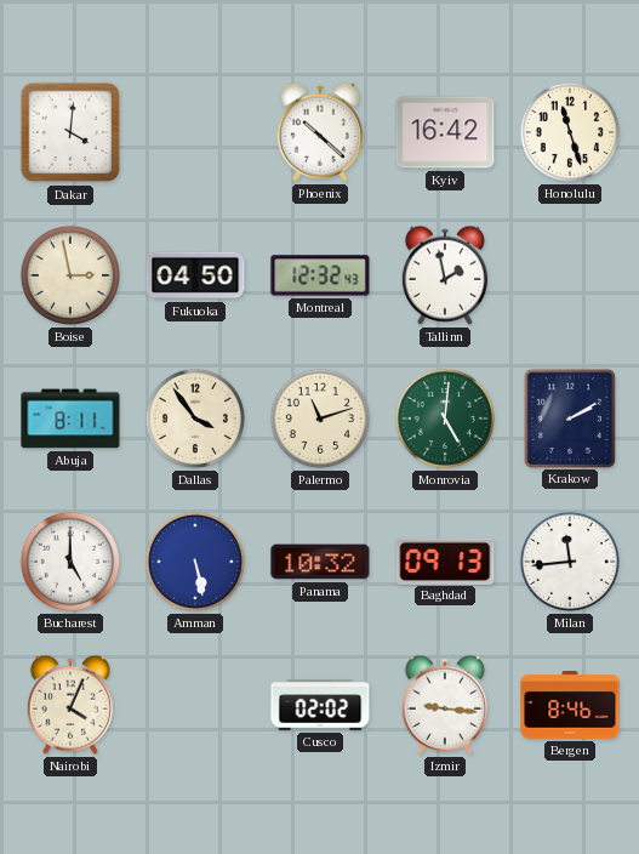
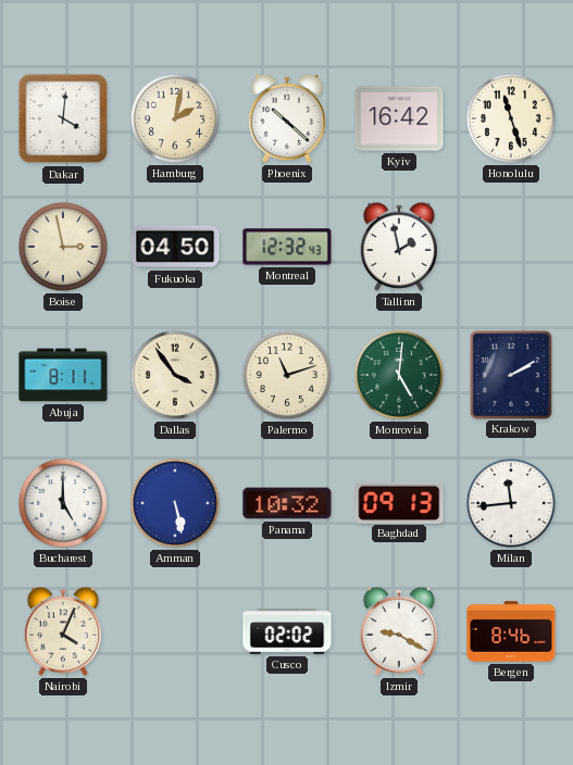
Hamburg: none -> 2:02
Izmir: 9:16 -> 9:20
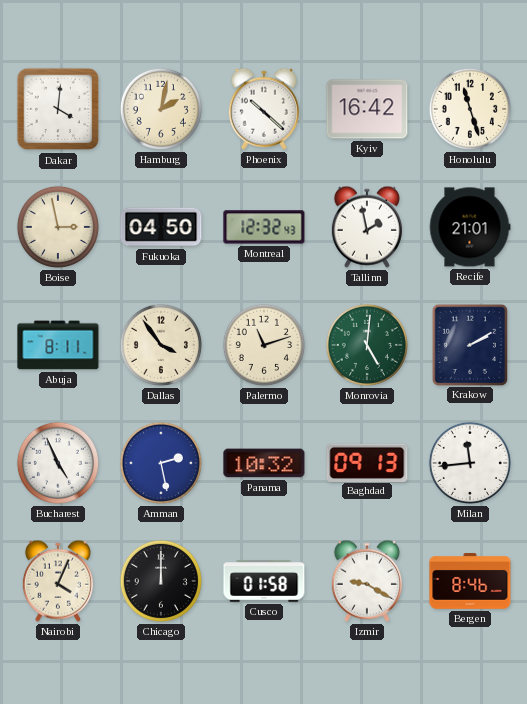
Recife: none -> 21:01
Bucharest: 5:00 -> 4:56
Amman: 5:28 -> 2:28
Chicago: none -> 12:00
Cusco: 02:02 -> 01:58
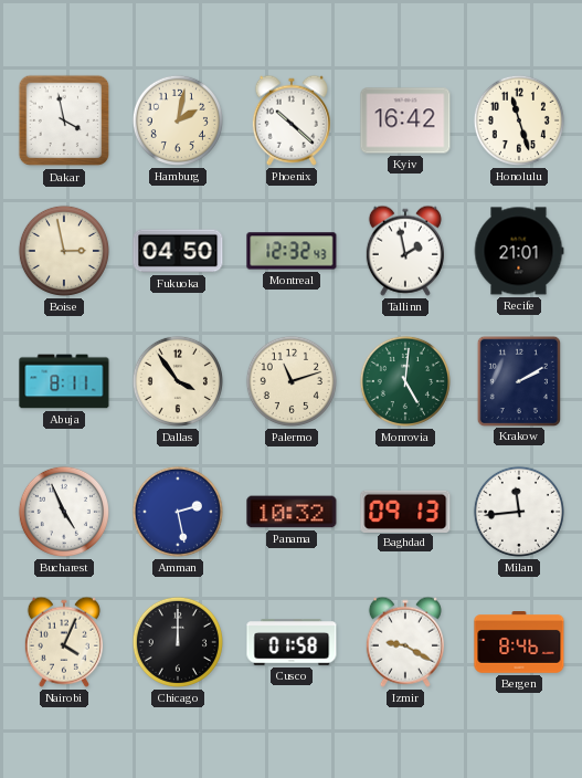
Dakar: 4:01 -> 3:58
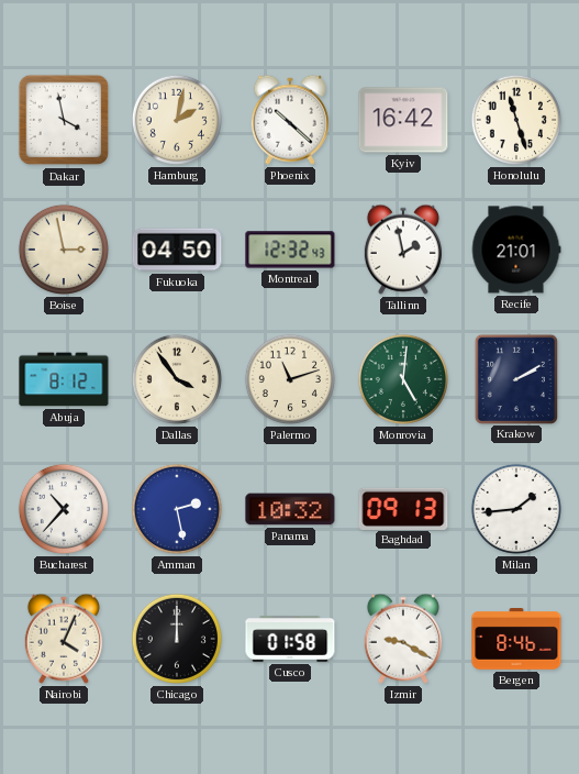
Abuja: 8:11 -> 8:12
Bucharest: 4:56 -> 10:37
Milan: 11:44 -> 1:44
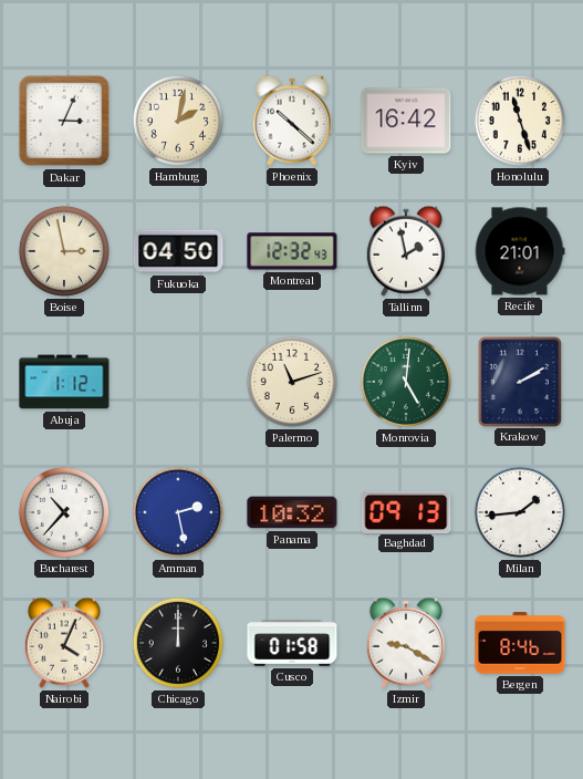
Dakar: 3:58 -> 3:04
Abuja: 8:12 -> 1:12
Dallas: 3:54 -> none
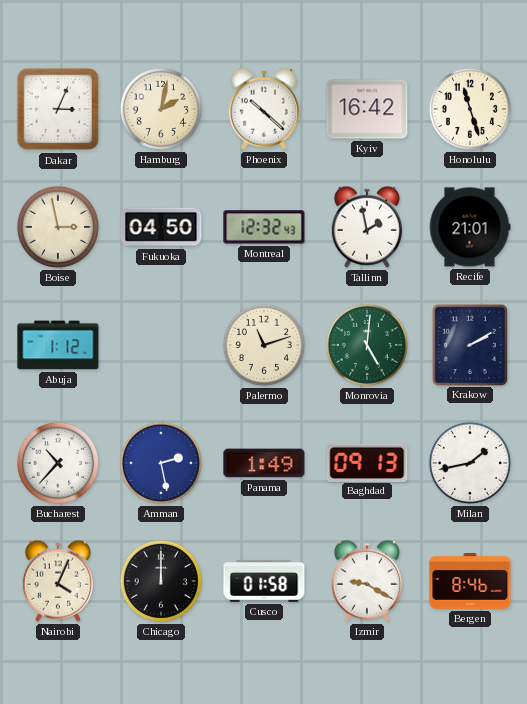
Panama: 10:32 -> 1:49
Milan: 1:44 -> 1:43
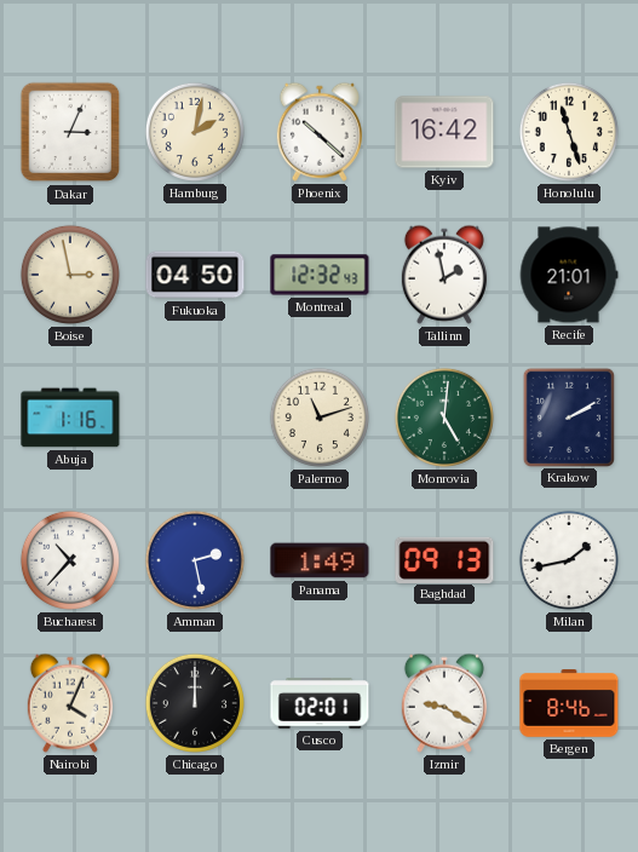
Abuja: 1:12 -> 1:16
Cusco: 01:58 -> 02:01
